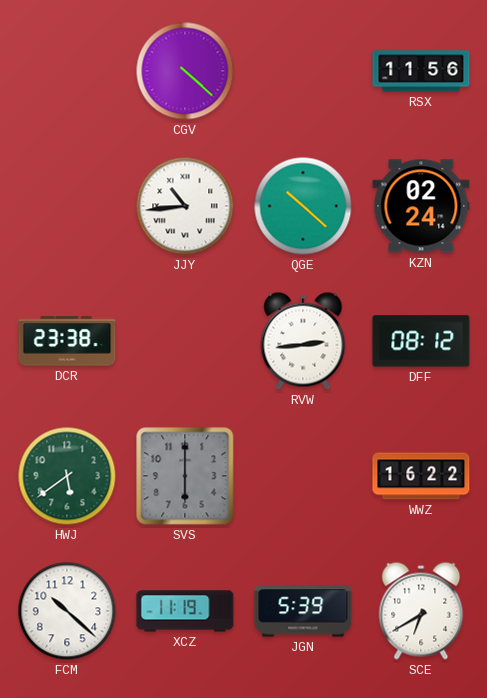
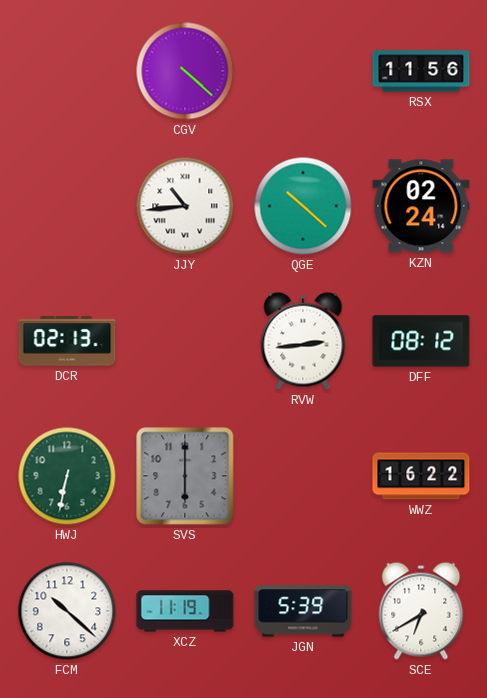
DCR: 23:38 -> 02:13
HWJ: 5:39 -> 6:32
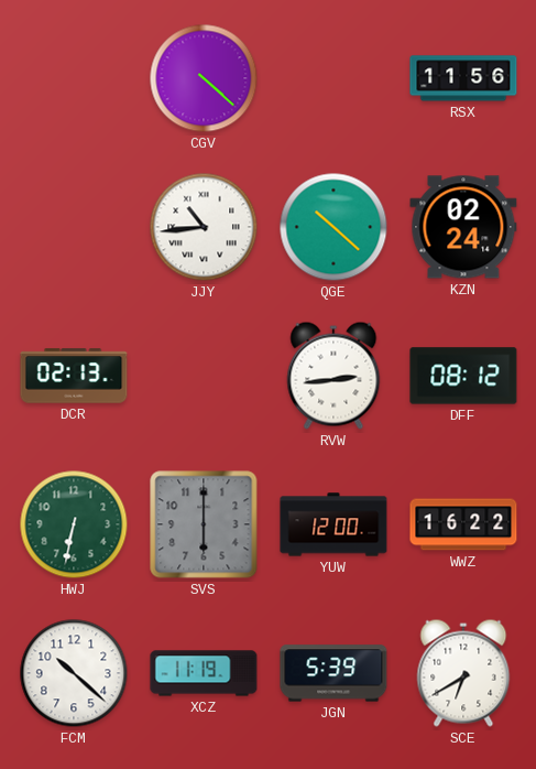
YUW: none -> 12:00
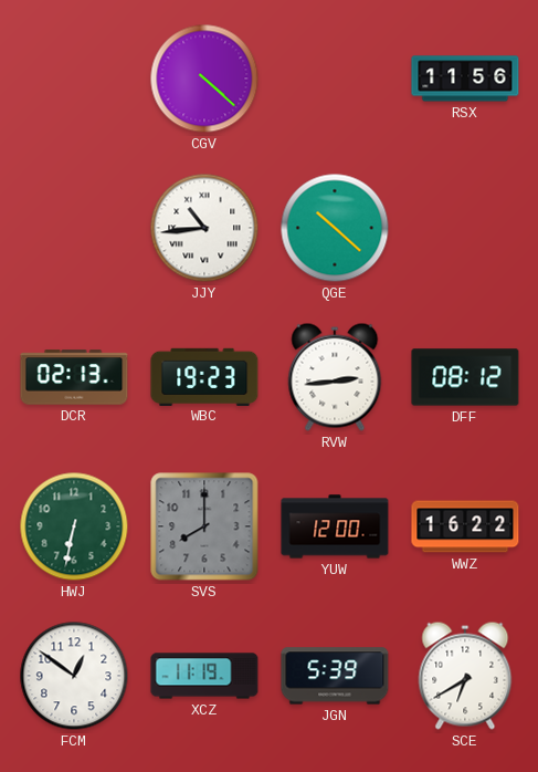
KZN: 02:24 -> none
WBC: none -> 19:23
SVS: 6:00 -> 8:00
FCM: 10:22 -> 12:51
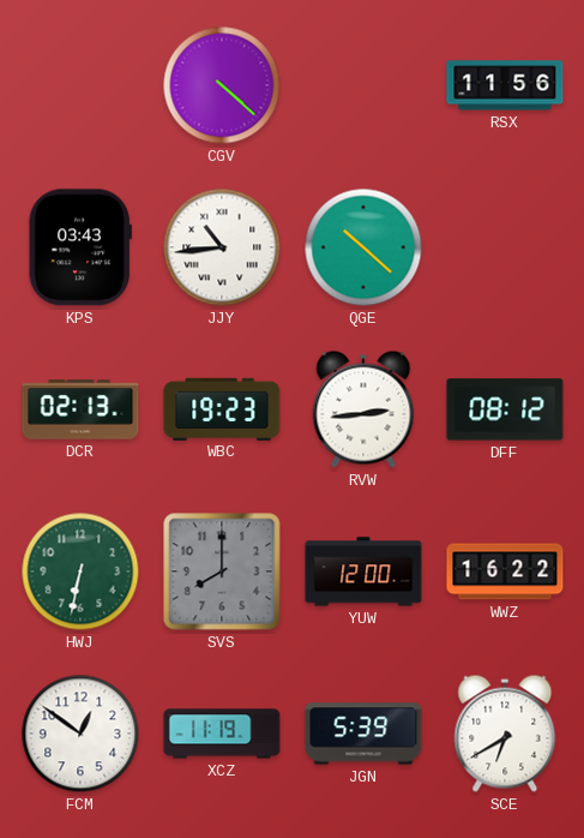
KPS: none -> 03:43
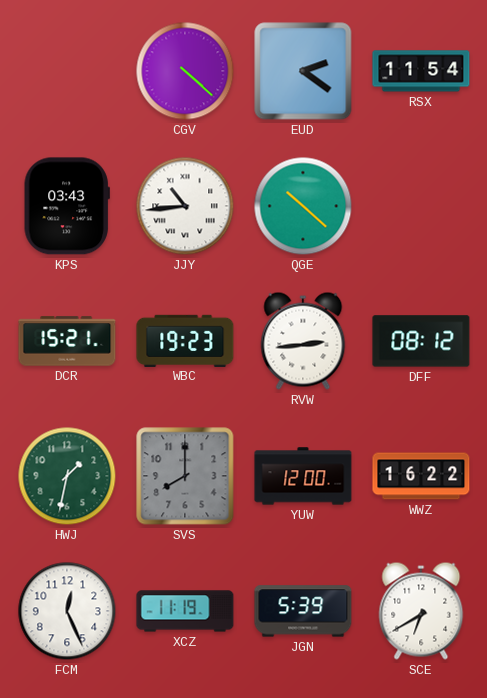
EUD: none -> 2:21
RSX: 11:56 -> 11:54
DCR: 02:13 -> 15:21
HWJ: 6:32 -> 1:32
FCM: 12:51 -> 12:26
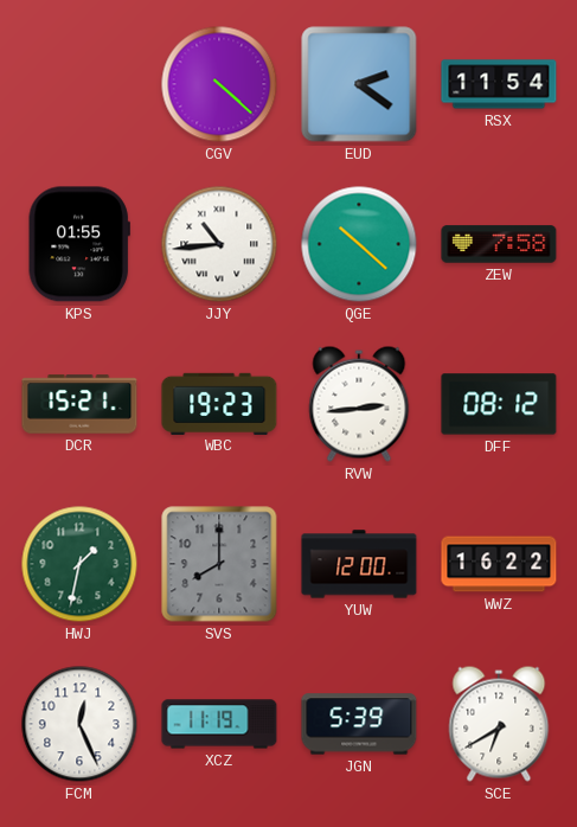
KPS: 03:43 -> 01:55
ZEW: none -> 7:58
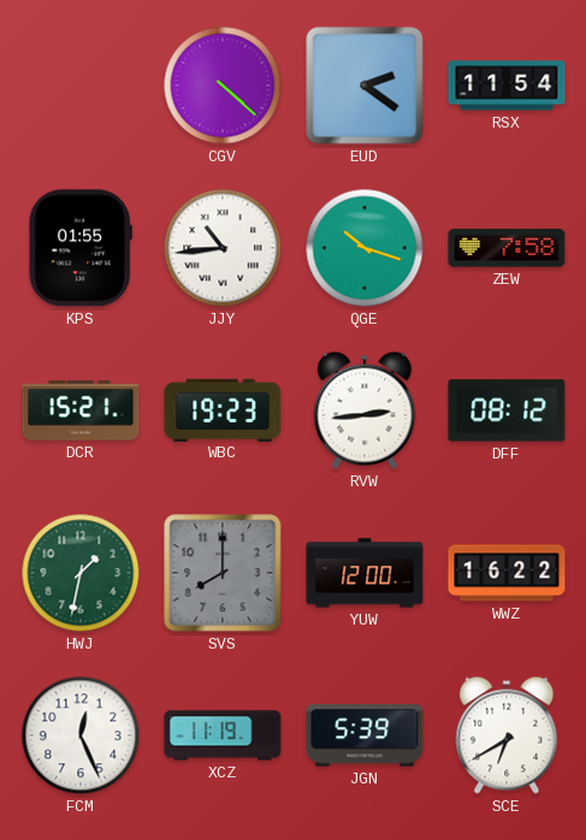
QGE: 10:22 -> 10:18
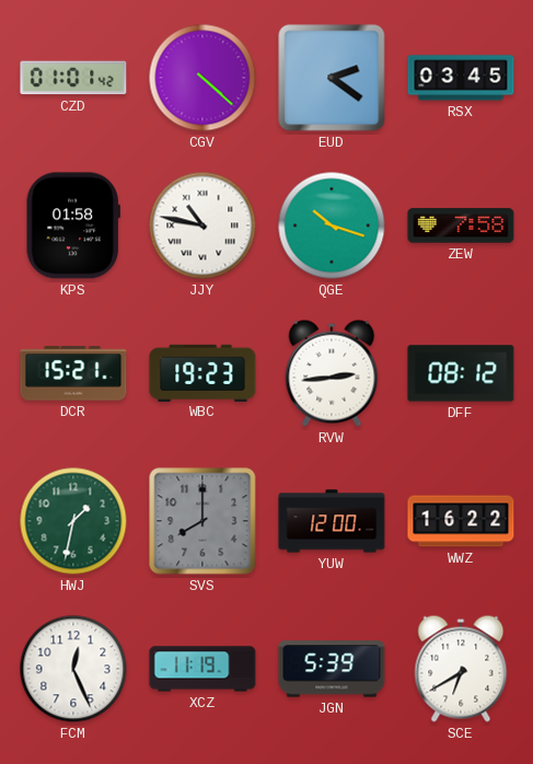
CZD: none -> 01:01
RSX: 11:54 -> 03:45
KPS: 01:55 -> 01:58
JJY: 10:44 -> 10:47
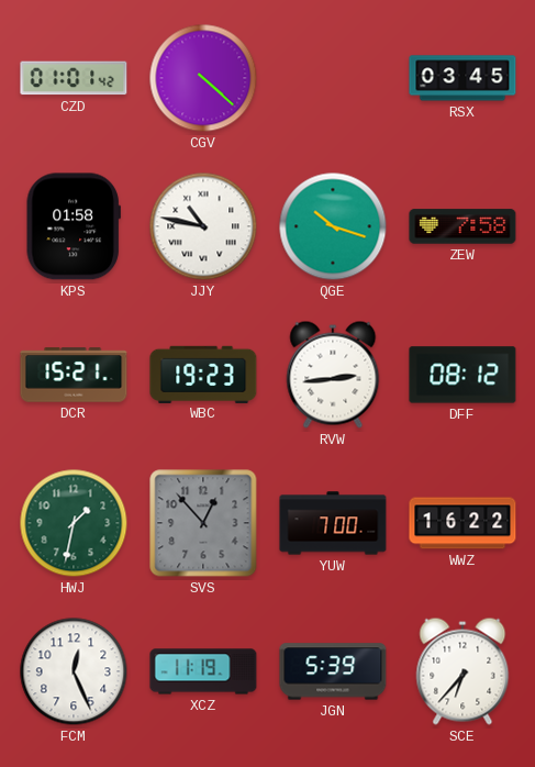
EUD: 2:21 -> none
SVS: 8:00 -> 12:53
YUW: 12:00 -> 7:00
SCE: 6:40 -> 6:37
